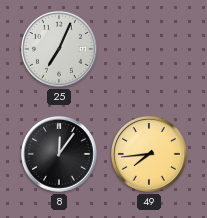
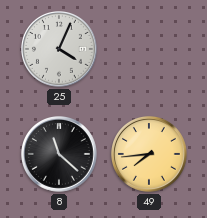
25: 7:04 -> 4:04
8: 12:06 -> 11:22
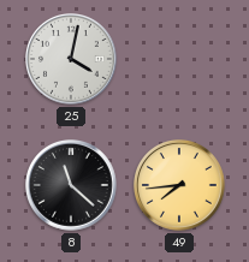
25: 4:04 -> 4:02
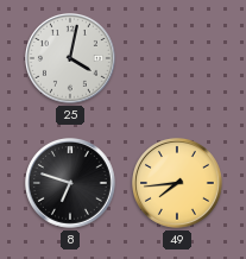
8: 11:22 -> 6:48
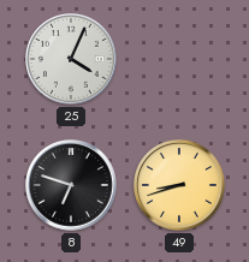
25: 4:02 -> 4:04
49: 7:44 -> 8:42
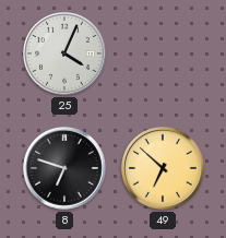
49: 8:42 -> 6:52
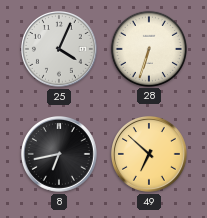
28: none -> 6:33
8: 6:48 -> 6:43
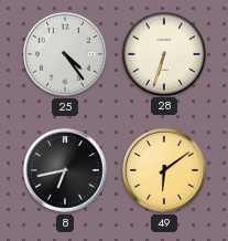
25: 4:04 -> 4:24
49: 6:52 -> 6:09
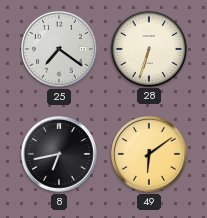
25: 4:24 -> 7:21
